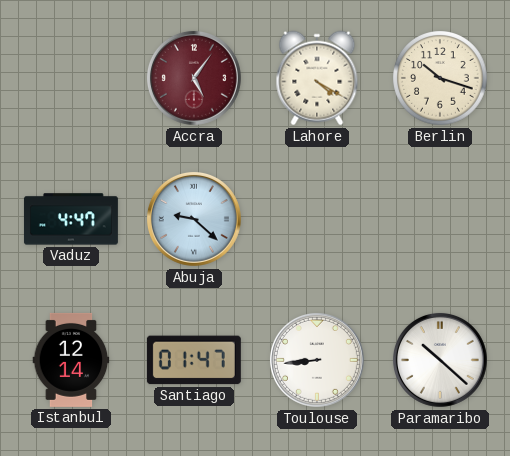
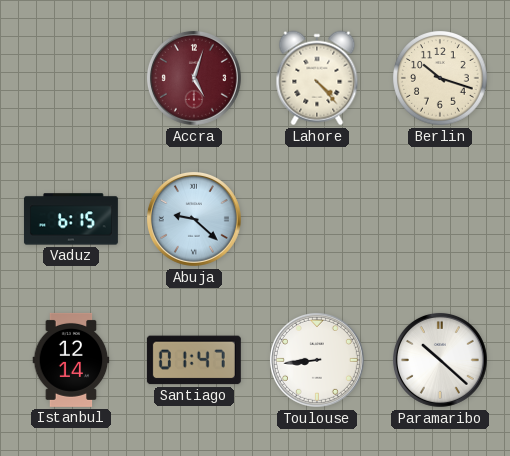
Accra: 5:06 -> 5:03
Lahore: 4:20 -> 4:23
Vaduz: 4:47 -> 6:15
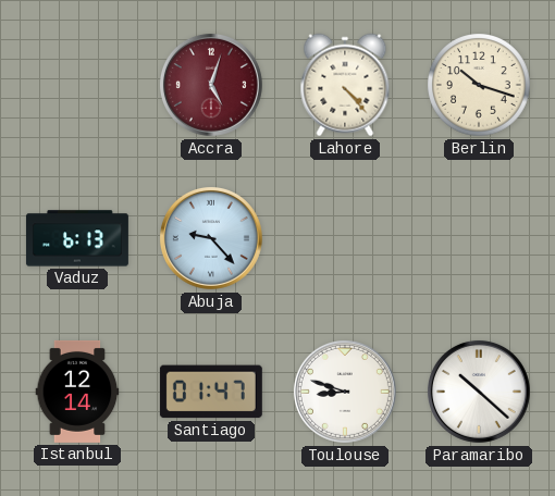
Vaduz: 6:15 -> 6:13
Abuja: 9:22 -> 9:23
Toulouse: 8:44 -> 8:48
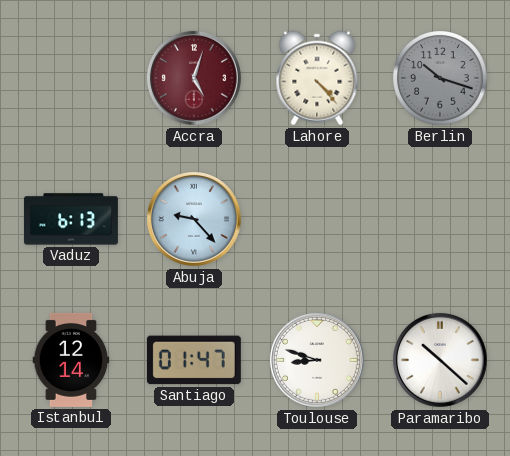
Berlin dial: cream -> grey
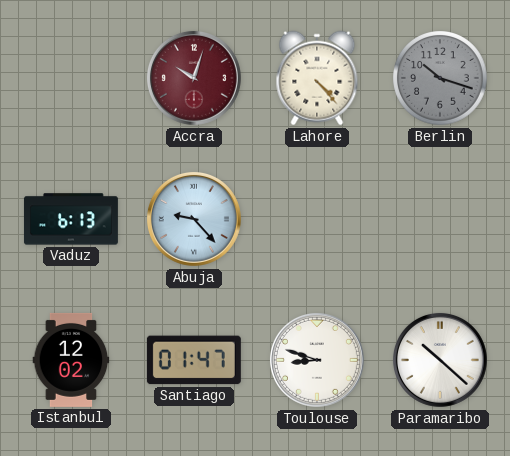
Accra: 5:03 -> 10:03
Istanbul: 12:14 -> 12:02
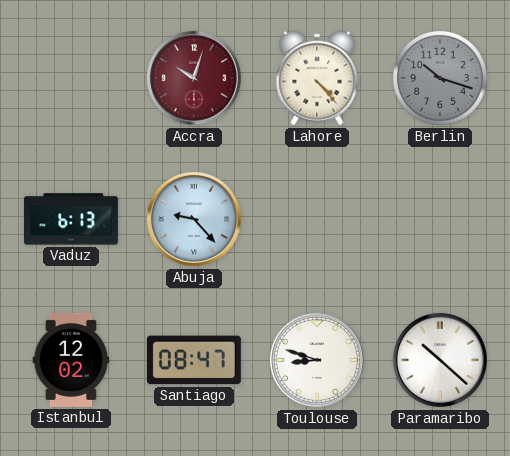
Santiago: 01:47 -> 08:47
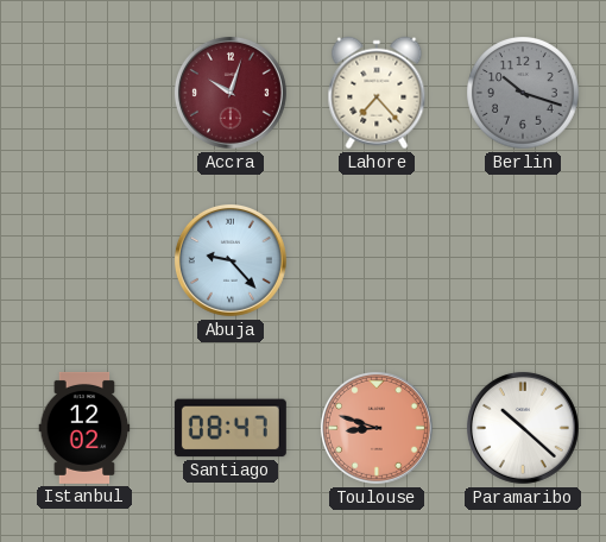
Lahore: 4:23 -> 7:23
Vaduz: 6:13 -> none
Toulouse dial: white -> salmon
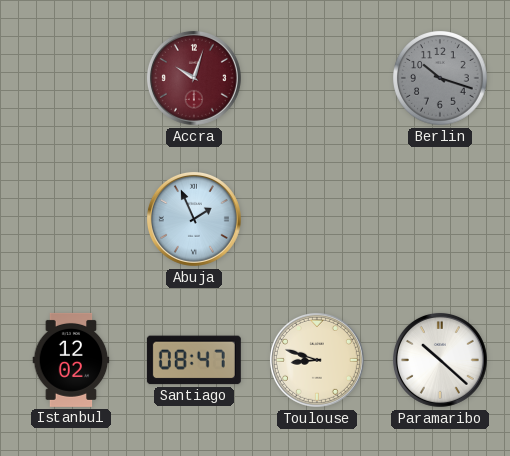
Lahore: 7:23 -> none
Abuja: 9:23 -> 1:56
Toulouse dial: salmon -> cream
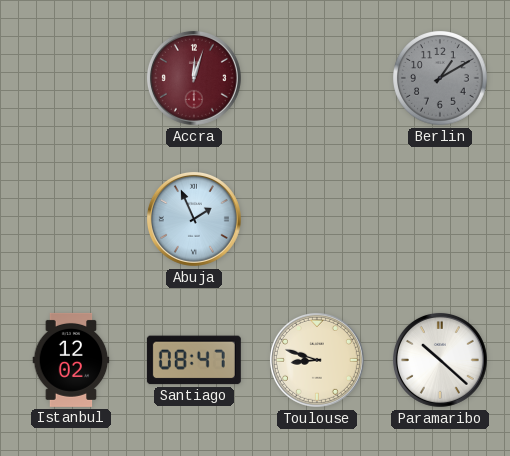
Accra: 10:03 -> 12:03
Berlin: 10:18 -> 1:10
